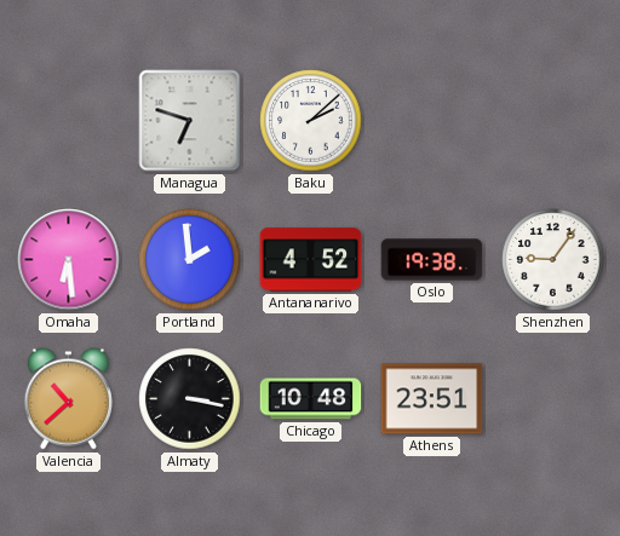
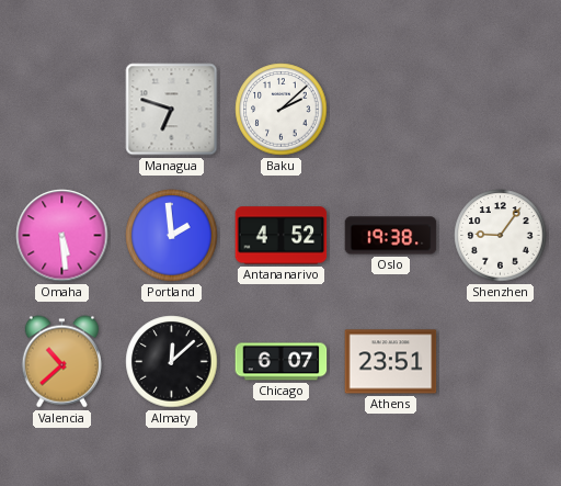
Omaha: 6:29 -> 5:29
Almaty: 3:17 -> 12:08
Chicago: 10:48 -> 6:07
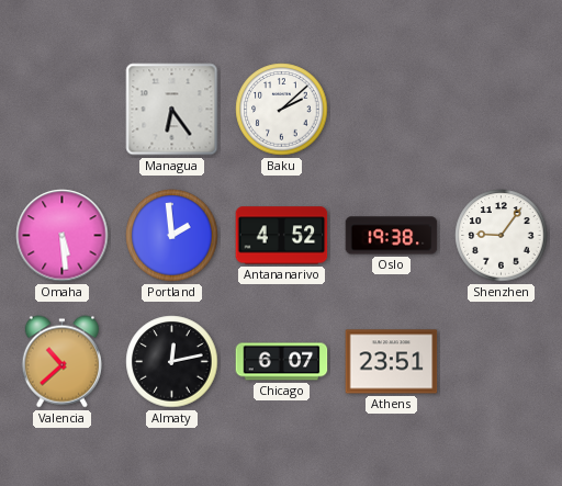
Managua: 6:48 -> 6:24
Almaty: 12:08 -> 12:13
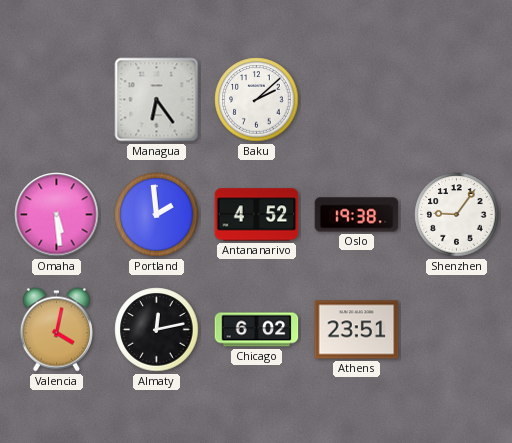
Valencia: 10:38 -> 4:02
Chicago: 6:07 -> 6:02
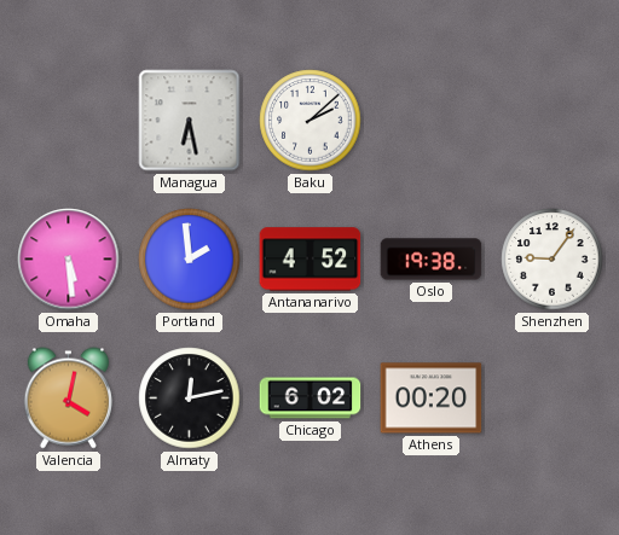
Managua: 6:24 -> 6:28
Athens: 23:51 -> 00:20
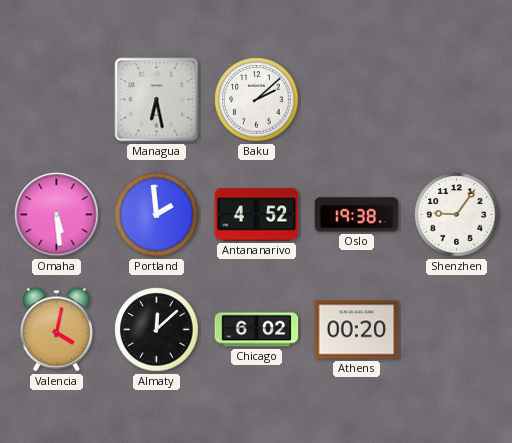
Almaty: 12:13 -> 12:08
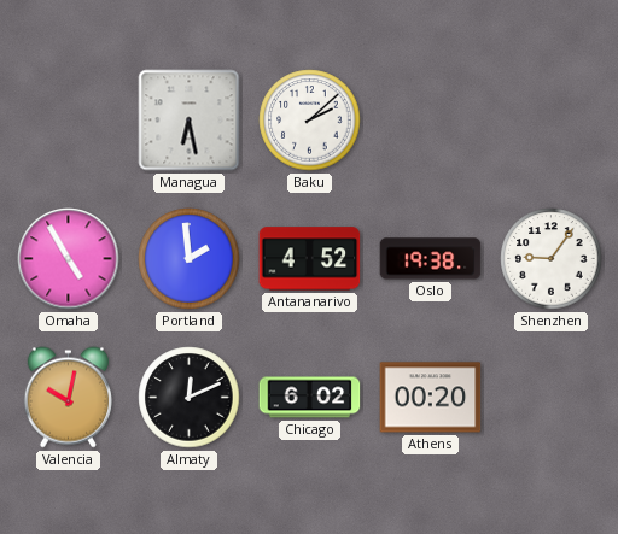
Omaha: 5:29 -> 4:55
Valencia: 4:02 -> 10:02
Almaty: 12:08 -> 12:11
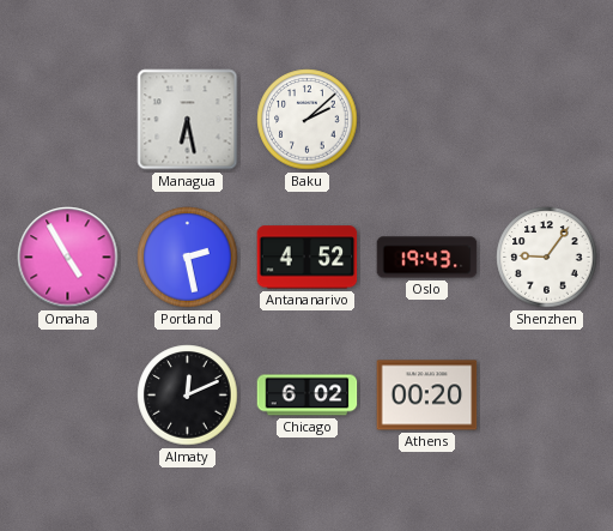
Portland: 1:59 -> 2:28
Oslo: 19:38 -> 19:43
Valencia: 10:02 -> none
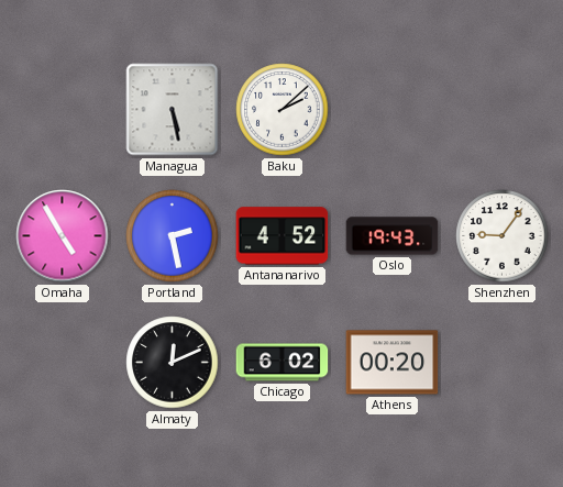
Managua: 6:28 -> 5:28
